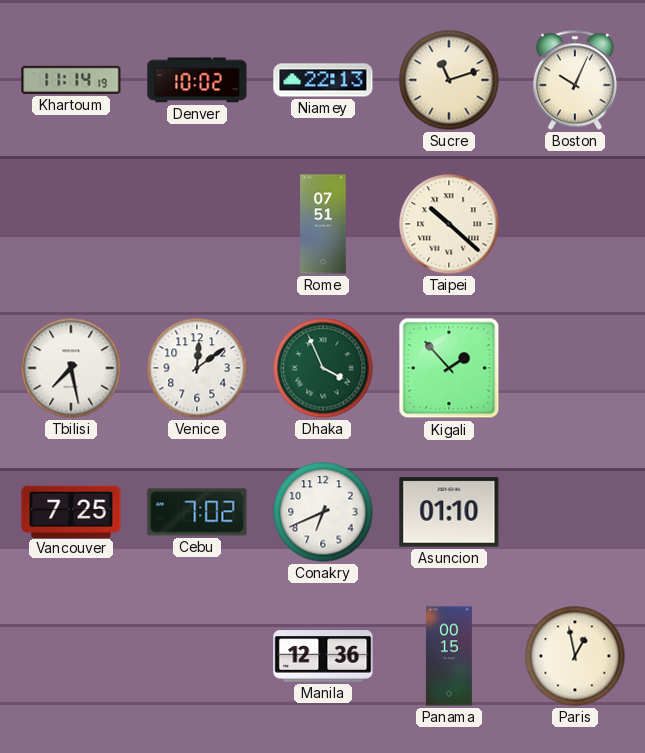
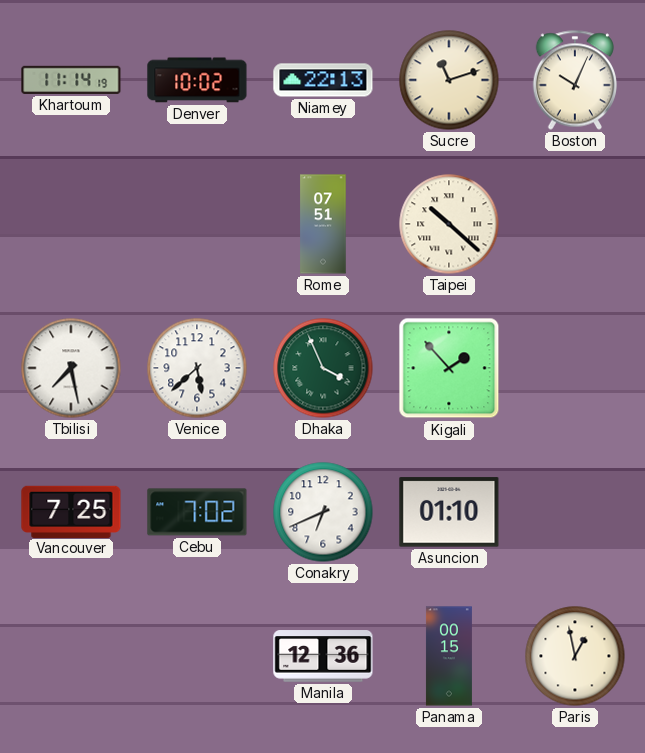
Venice: 12:09 -> 5:38
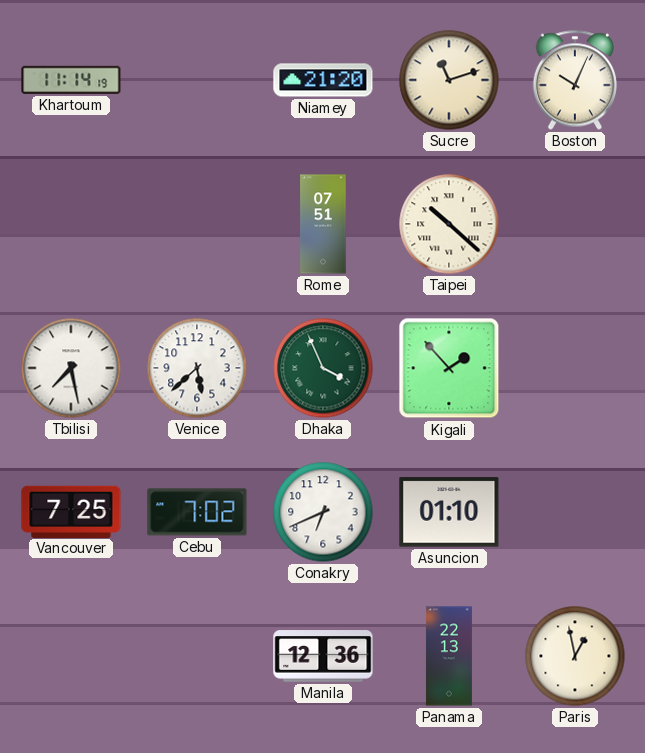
Denver: 10:02 -> none
Niamey: 22:13 -> 21:20
Panama: 00:15 -> 22:13
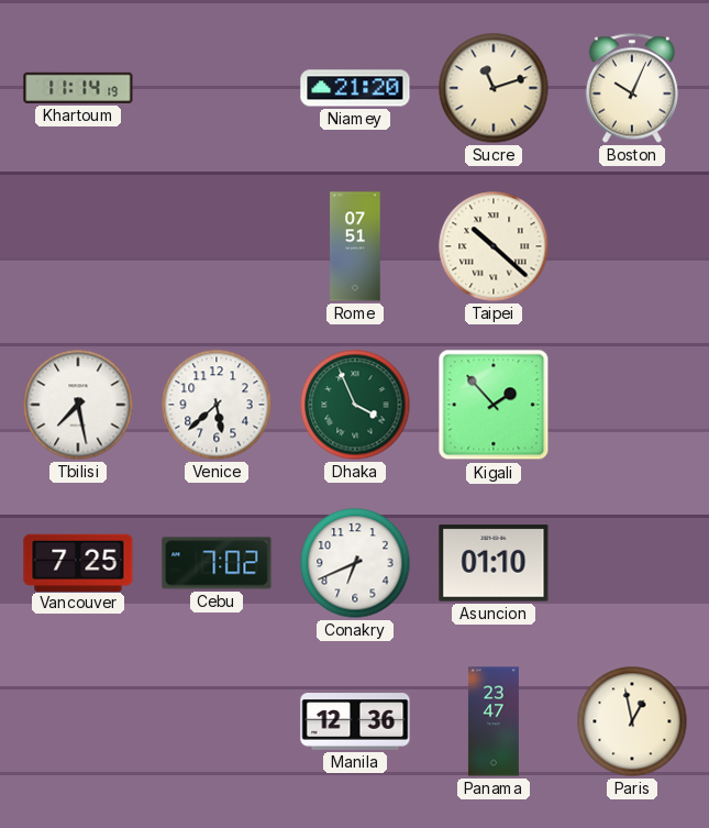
Panama: 22:13 -> 23:47
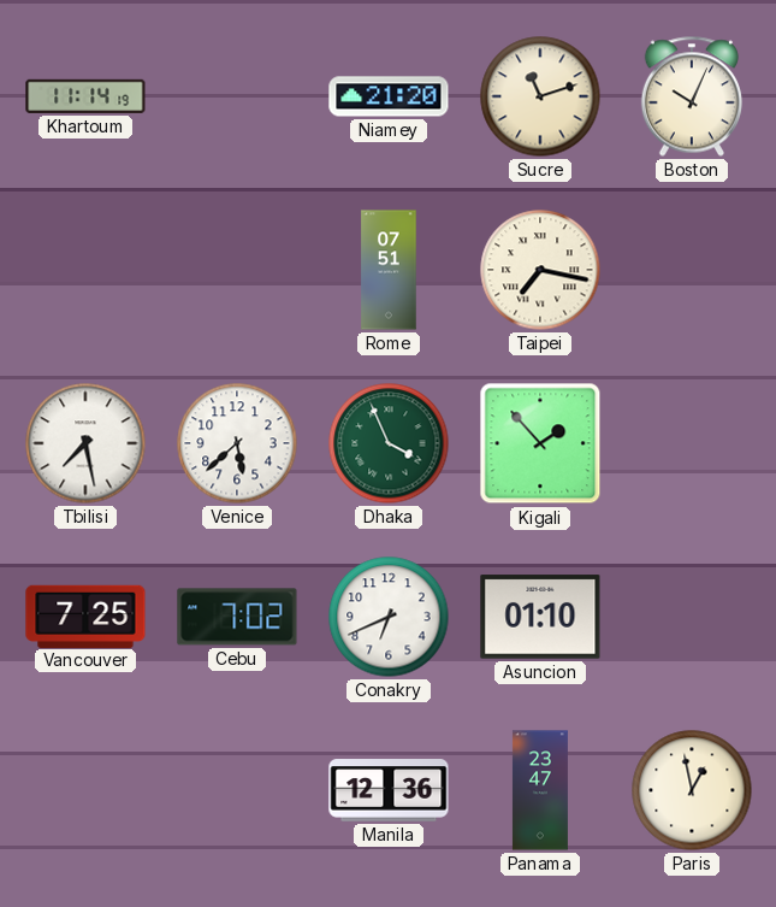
Taipei: 10:22 -> 7:17
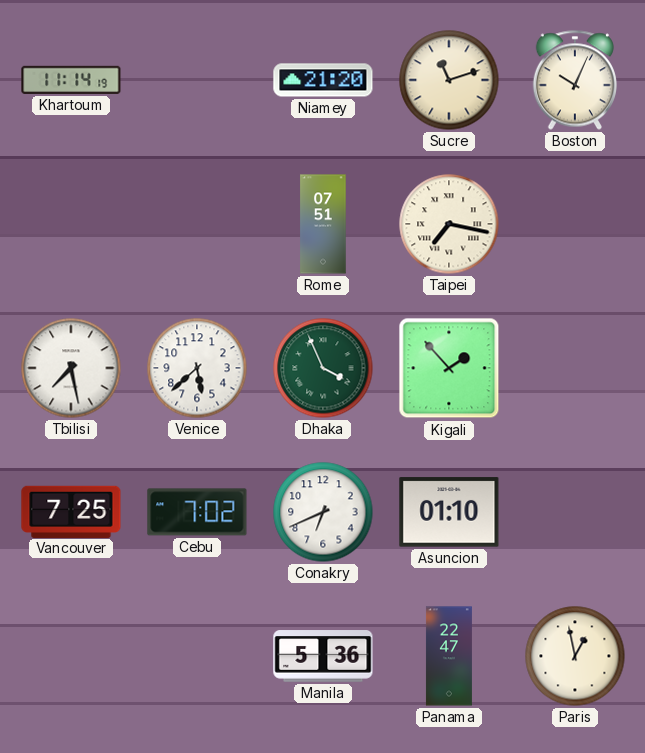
Manila: 12:36 -> 5:36
Panama: 23:47 -> 22:47
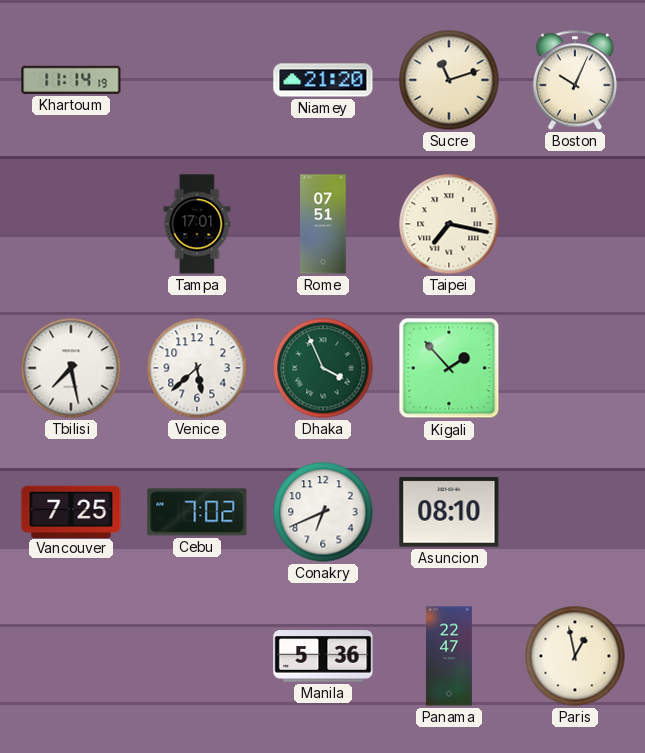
Tampa: none -> 17:01
Asuncion: 01:10 -> 08:10
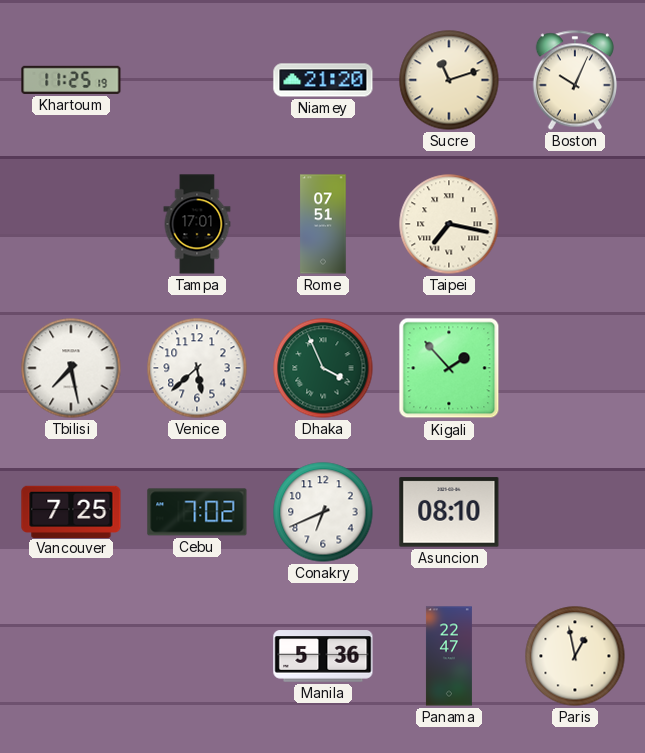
Khartoum: 11:14 -> 11:25
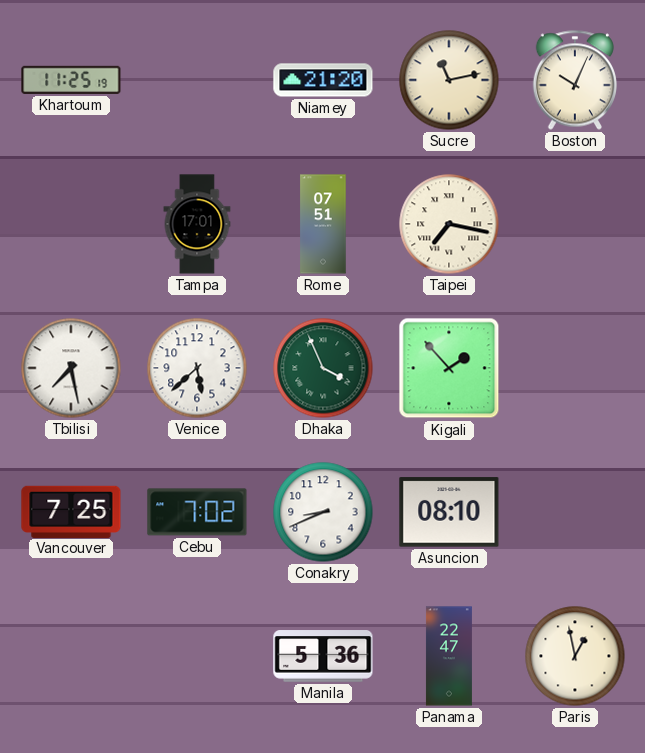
Sucre: 11:12 -> 11:13
Conakry: 6:41 -> 8:41
